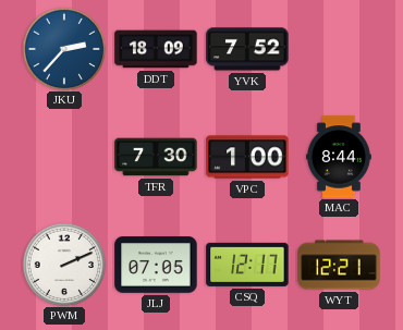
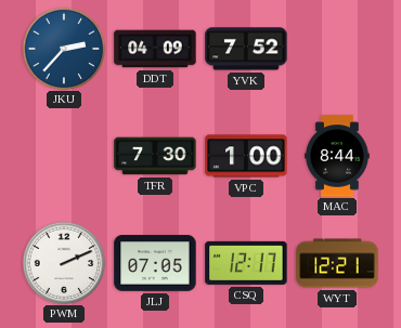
DDT: 18:09 -> 04:09
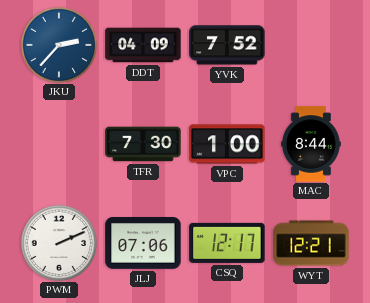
JLJ: 07:05 -> 07:06
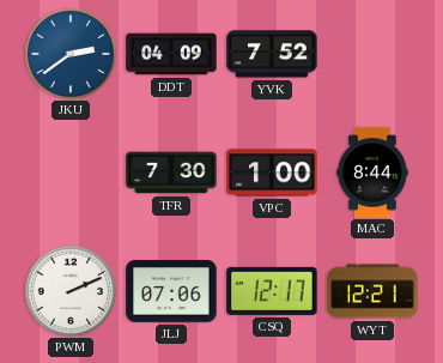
JKU: 2:37 -> 2:39
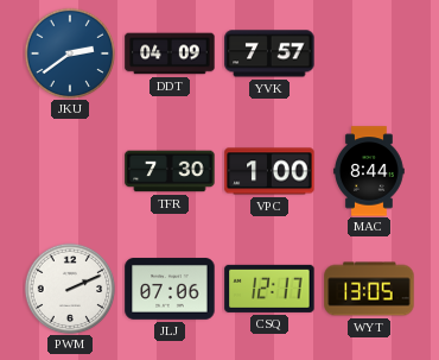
YVK: 7:52 -> 7:57
WYT: 12:21 -> 13:05
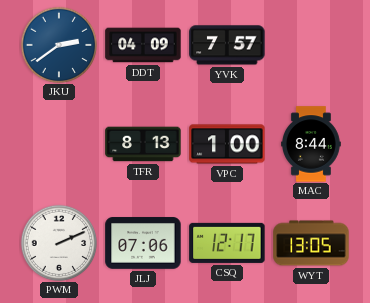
TFR: 7:30 -> 8:13
